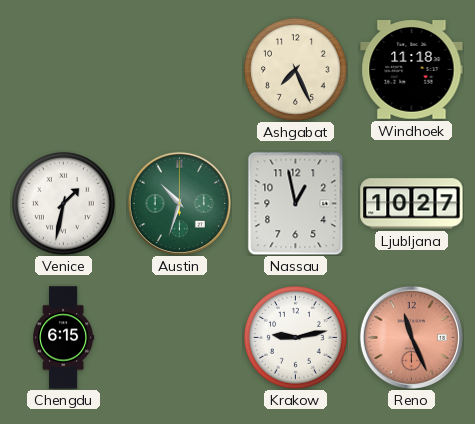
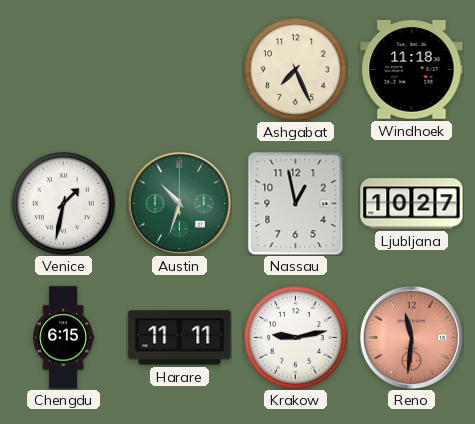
Harare: none -> 11:11
Reno: 11:26 -> 11:31
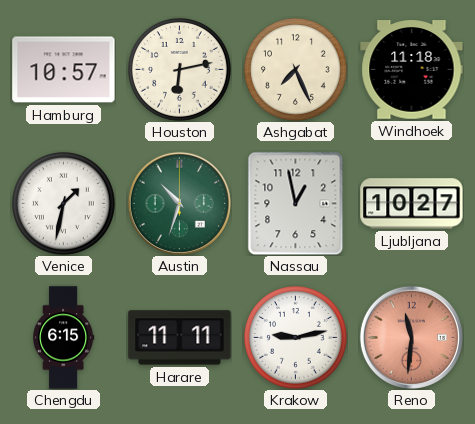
Hamburg: none -> 10:57
Houston: none -> 6:13
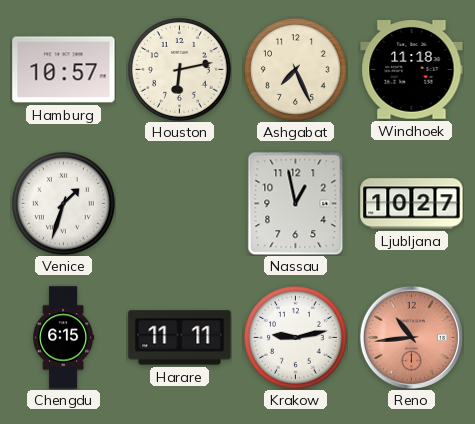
Venice: 1:32 -> 1:33
Austin: 10:33 -> none
Reno: 11:31 -> 10:44
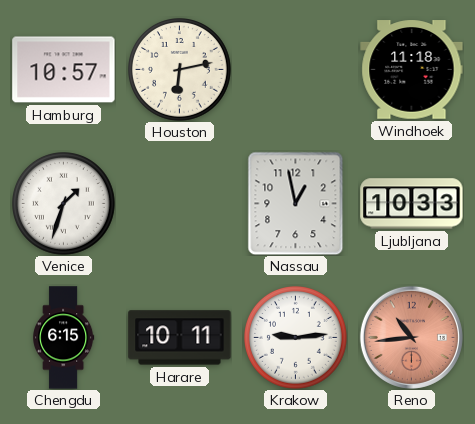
Ashgabat: 7:26 -> none
Ljubljana: 10:27 -> 10:33
Harare: 11:11 -> 10:11
Krakow: 9:13 -> 9:14
